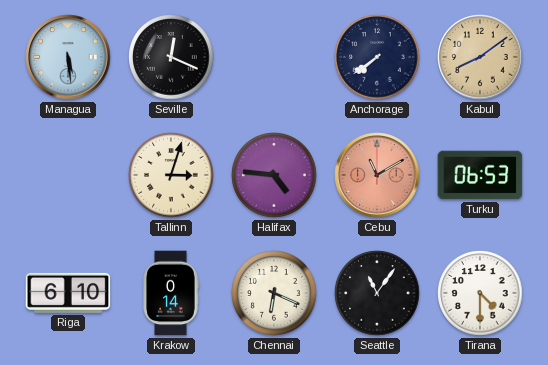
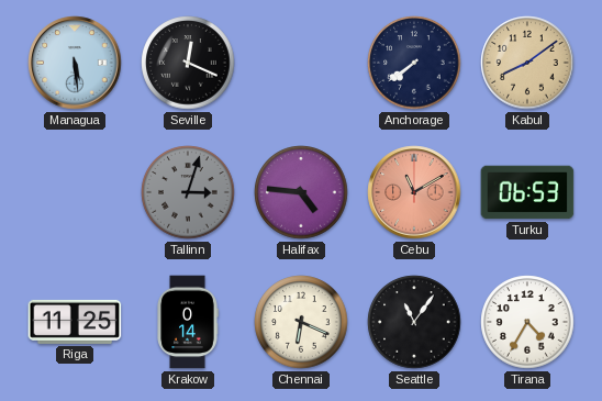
Tallinn dial: cream -> grey
Riga: 6:10 -> 11:25
Tirana: 4:30 -> 4:35
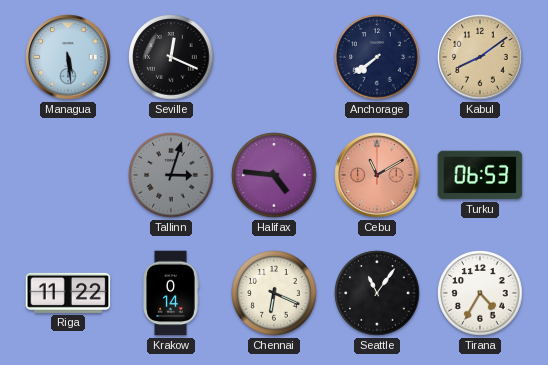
Riga: 11:25 -> 11:22
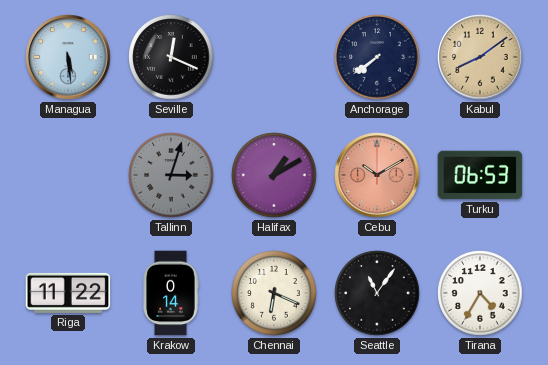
Halifax: 4:46 -> 1:10
Cebu: 11:10 -> 10:10
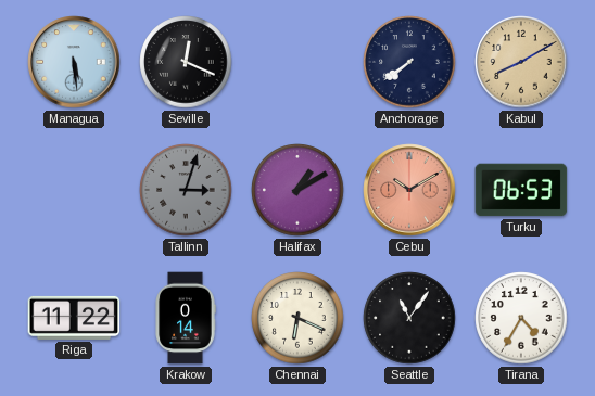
Kabul: 8:09 -> 8:10
